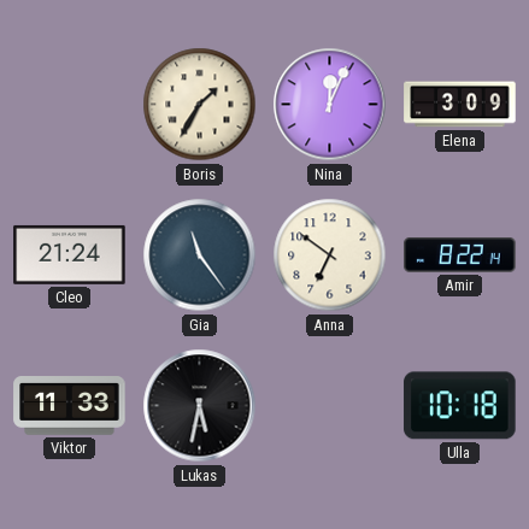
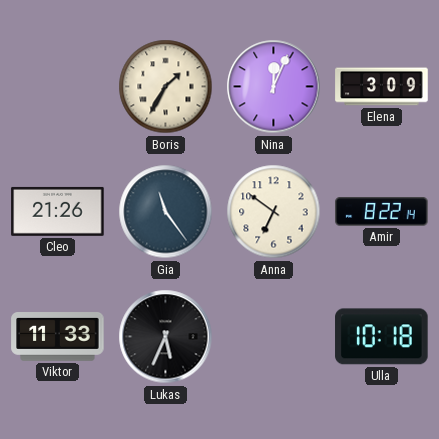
Cleo: 21:24 -> 21:26
Lukas: 5:32 -> 5:34
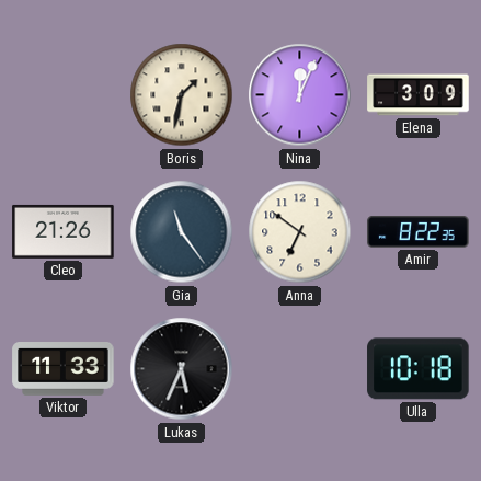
Boris: 1:35 -> 1:32
Amir: 8:22:14 -> 8:22:35
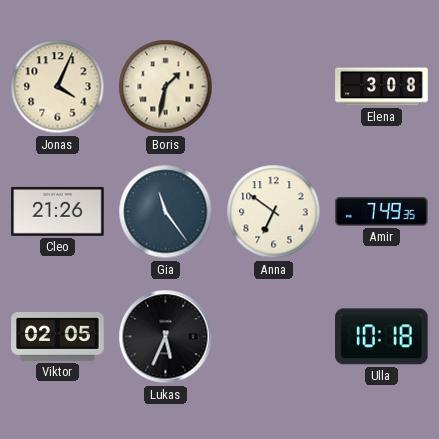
Jonas: none -> 4:04
Nina: 12:04 -> none
Elena: 3:09 -> 3:08
Amir: 8:22 -> 7:49
Viktor: 11:33 -> 02:05
